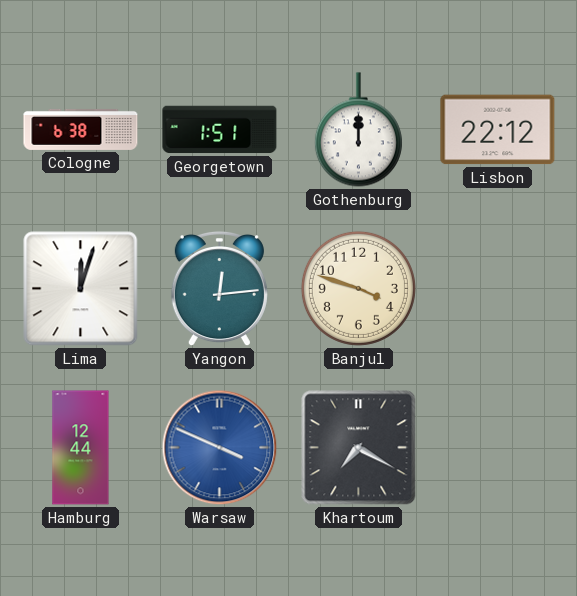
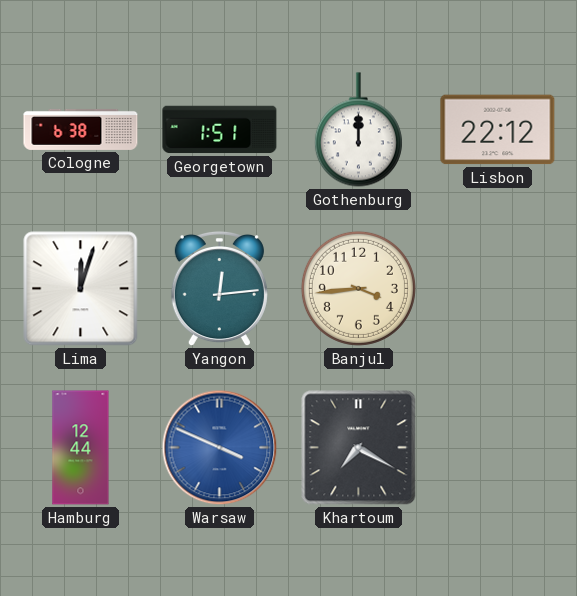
Banjul: 3:48 -> 3:44
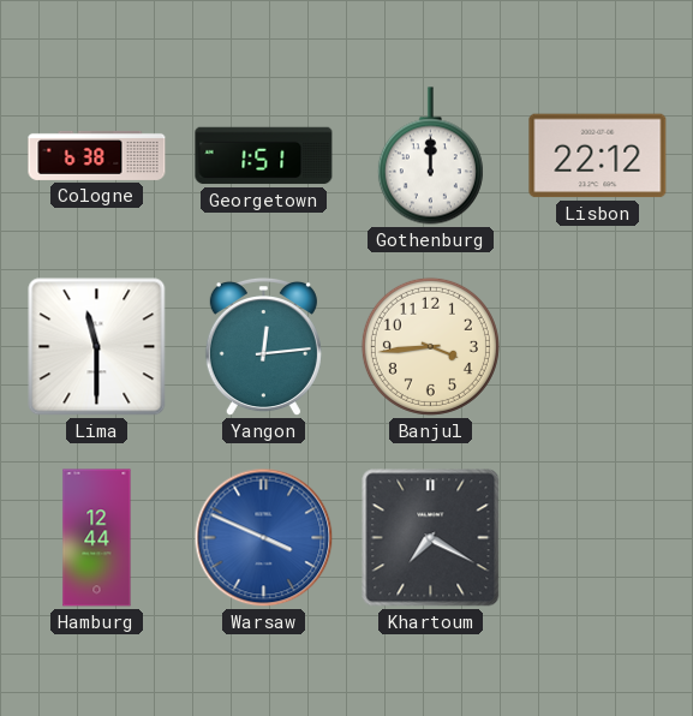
Lima: 12:03 -> 11:30
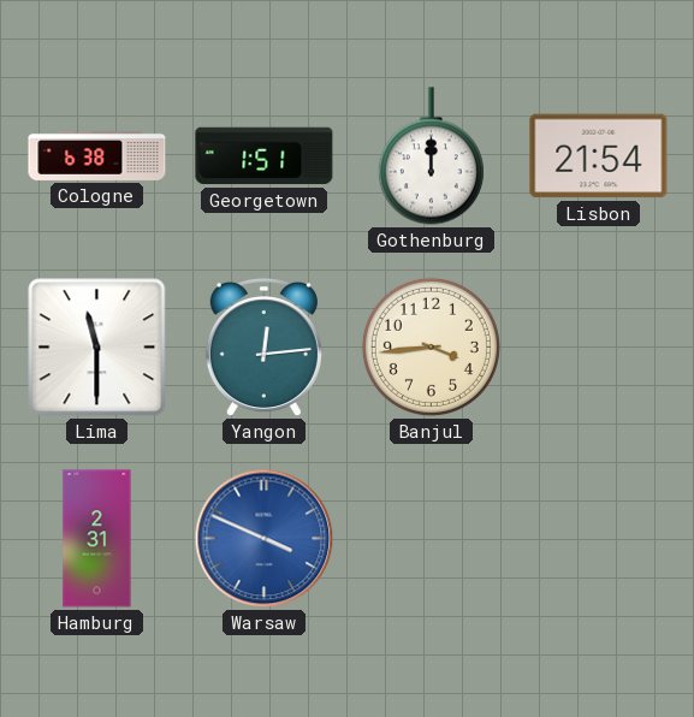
Lisbon: 22:12 -> 21:54
Hamburg: 12:44 -> 2:31
Khartoum: 7:20 -> none
